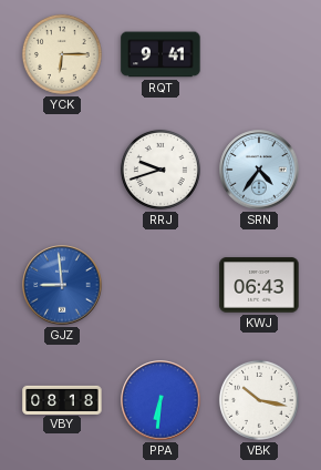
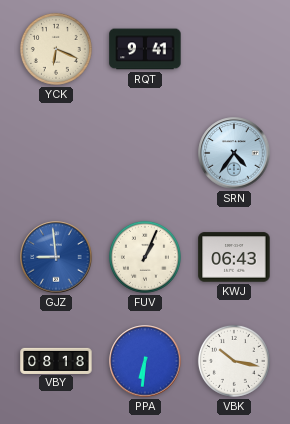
YCK: 6:15 -> 6:19
RRJ: 9:42 -> none
FUV: none -> 1:04
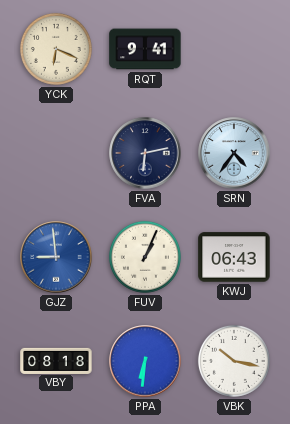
FVA: none -> 6:13
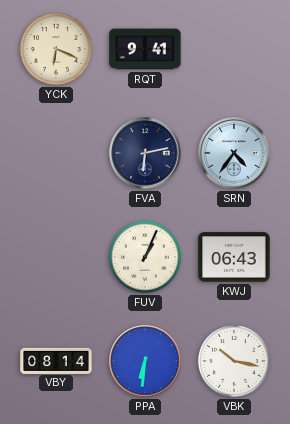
GJZ: 8:59 -> none
VBY: 08:18 -> 08:14
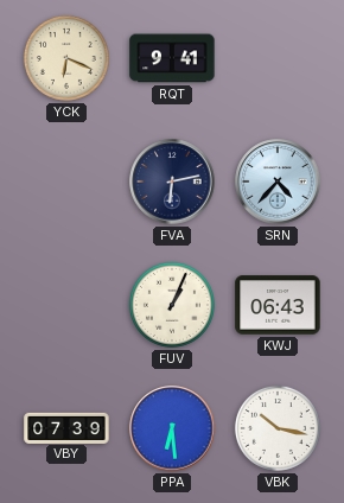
SRN: 4:36 -> 4:37
VBY: 08:14 -> 07:39
PPA: 6:31 -> 6:29
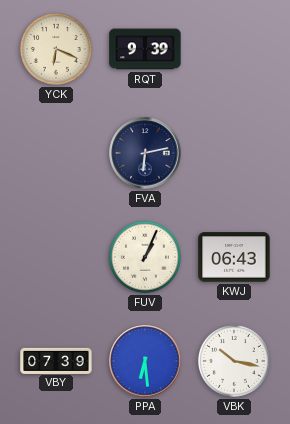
RQT: 9:41 -> 9:39
SRN: 4:37 -> none
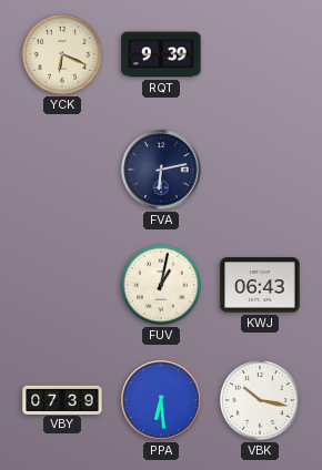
FUV: 1:04 -> 1:02
